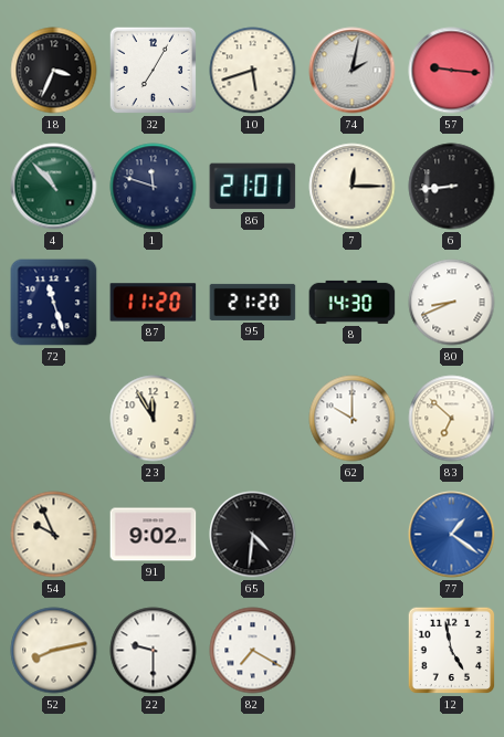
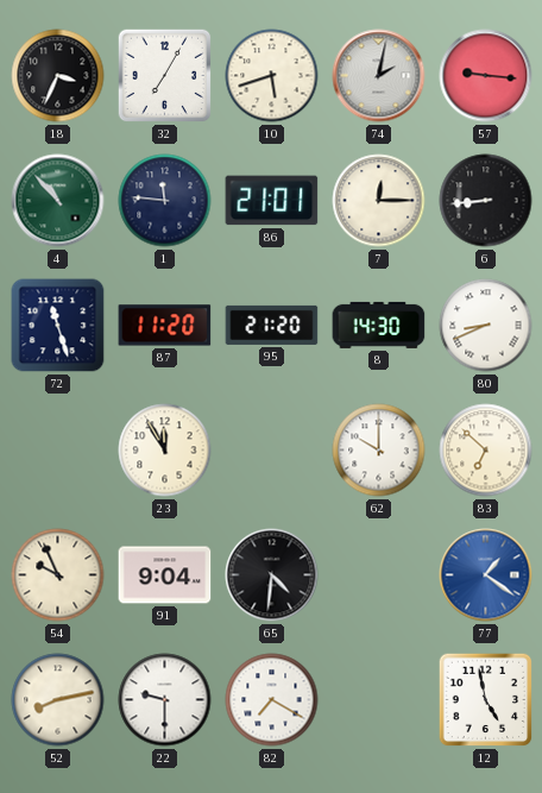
1: 11:48 -> 11:46
91: 9:02 -> 9:04
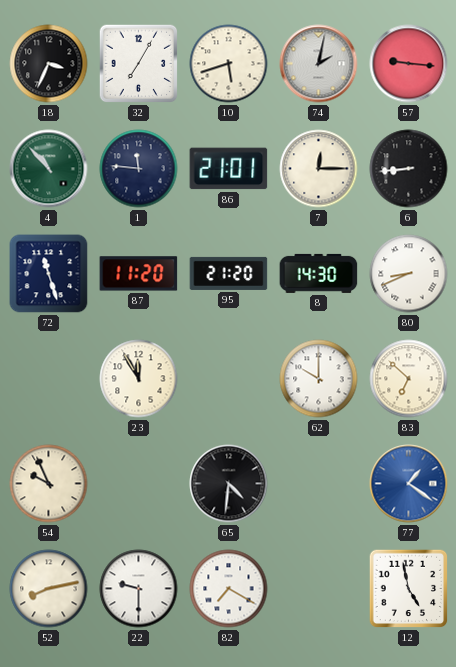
91: 9:04 -> none
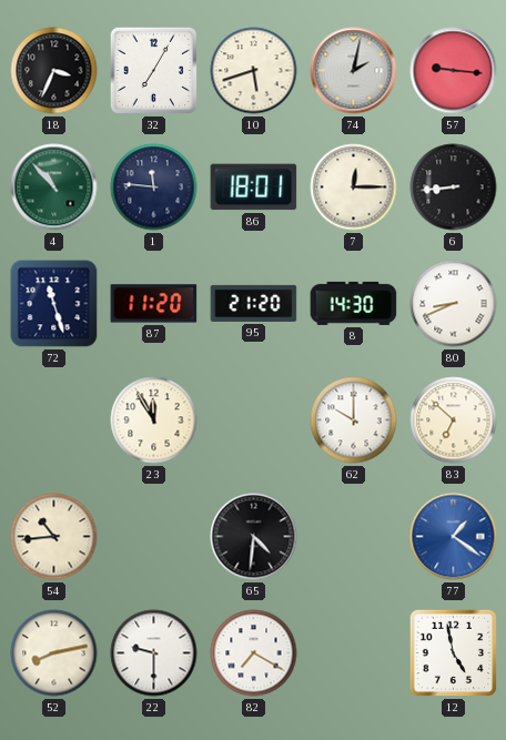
86: 21:01 -> 18:01
54: 9:56 -> 10:44
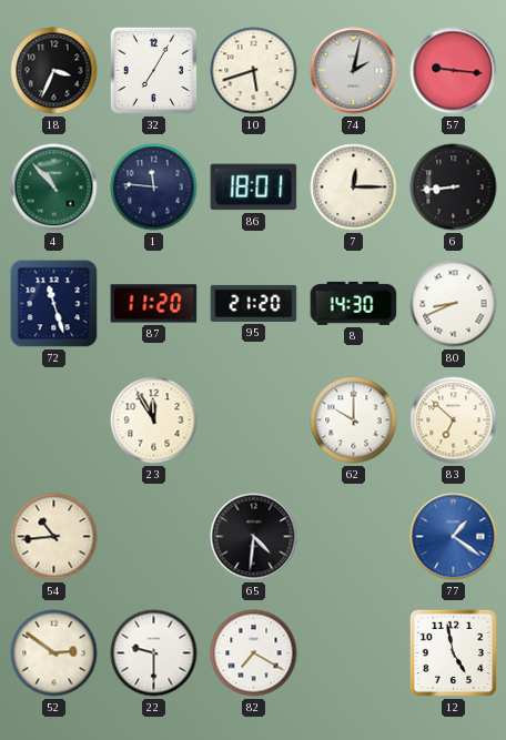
52: 8:13 -> 2:51
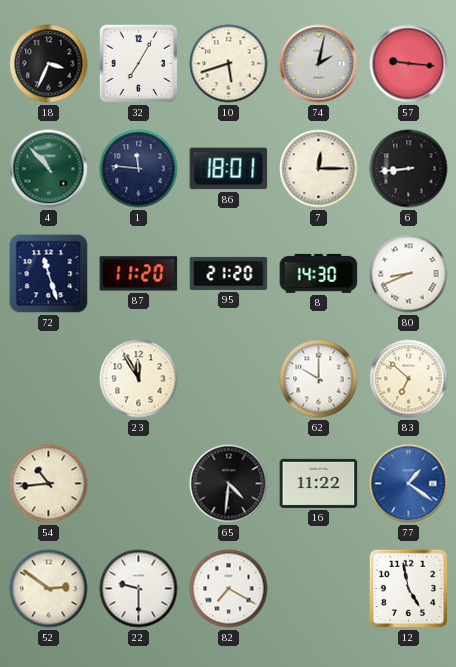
16: none -> 11:22
